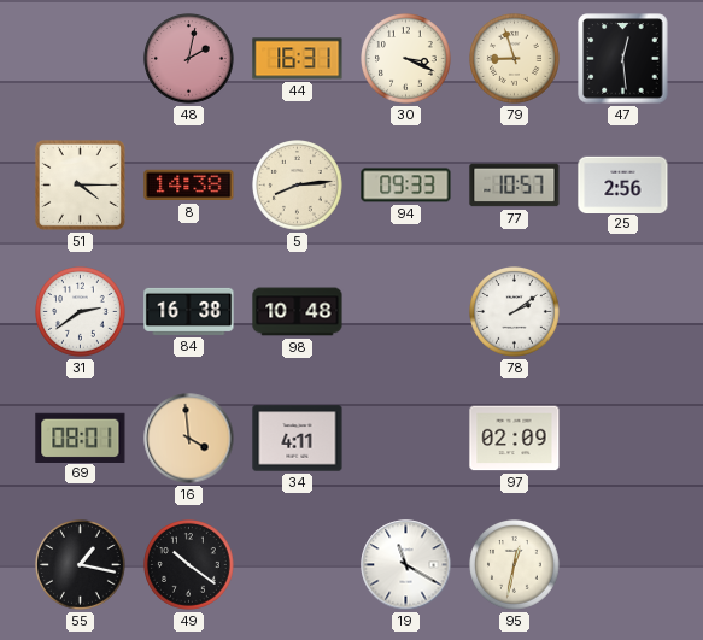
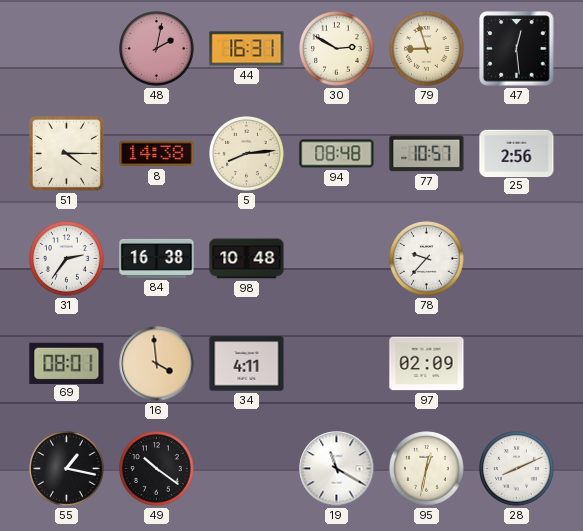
30: 3:19 -> 2:50
94: 09:33 -> 08:48
31: 2:39 -> 2:36
78: 2:09 -> 9:37
28: none -> 8:11
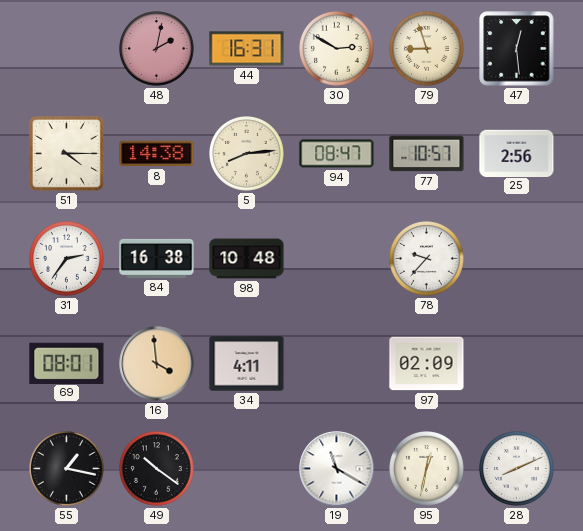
94: 08:48 -> 08:47
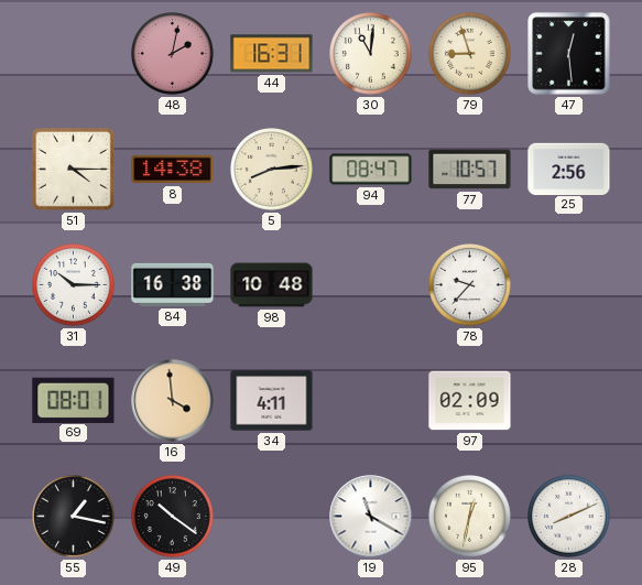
30: 2:50 -> 11:01
31: 2:36 -> 10:15
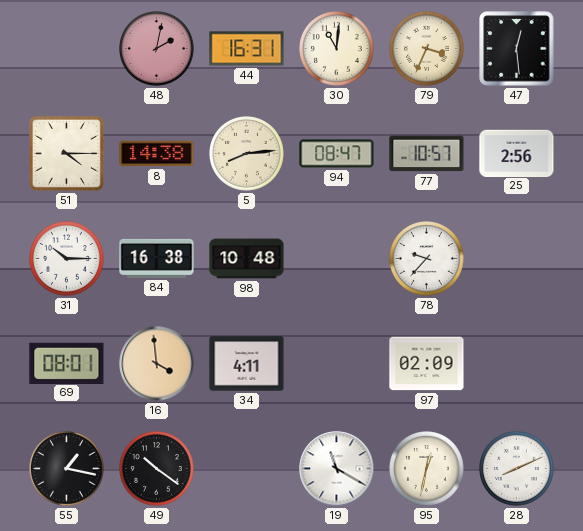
79: 8:57 -> 3:34
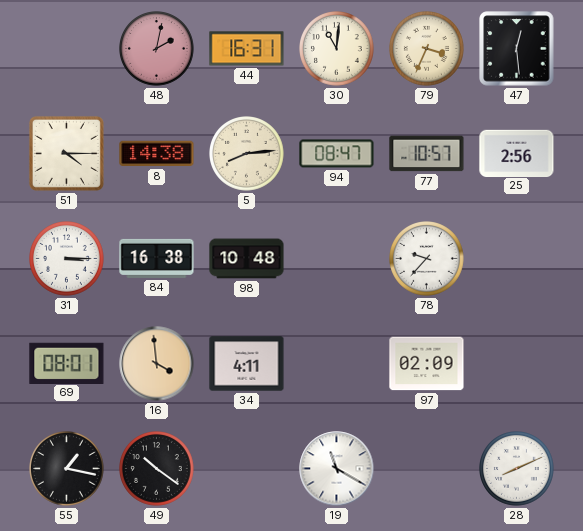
31: 10:15 -> 3:15
95: 12:32 -> none
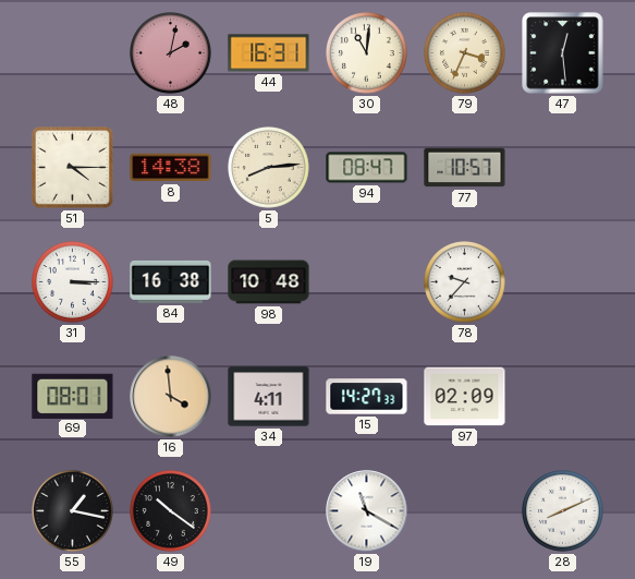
25: 2:56 -> none
15: none -> 14:27
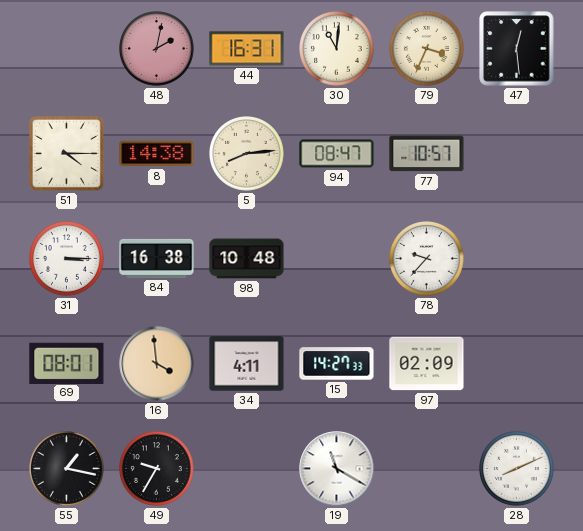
49: 10:21 -> 9:35
